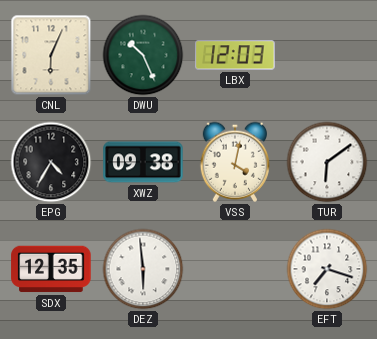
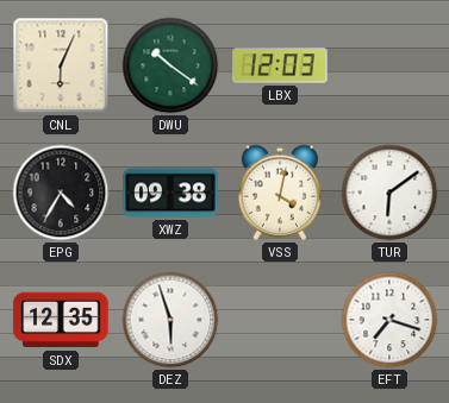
DWU: 10:26 -> 10:21
DEZ: 5:59 -> 5:57
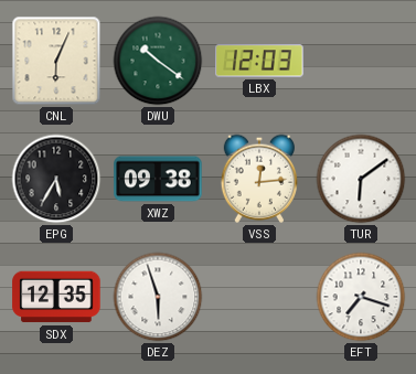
EPG: 4:35 -> 5:35
VSS: 4:02 -> 12:14
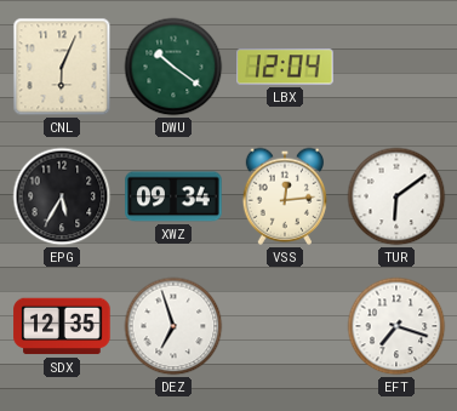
LBX: 12:03 -> 12:04
XWZ: 09:38 -> 09:34
DEZ: 5:57 -> 6:57
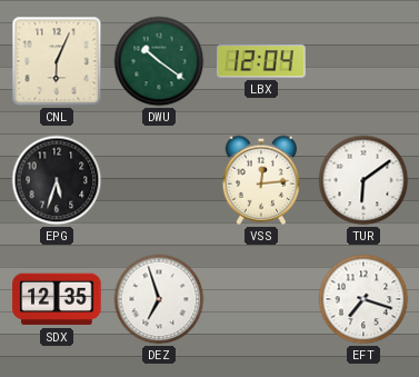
EPG: 5:35 -> 5:33
XWZ: 09:34 -> none
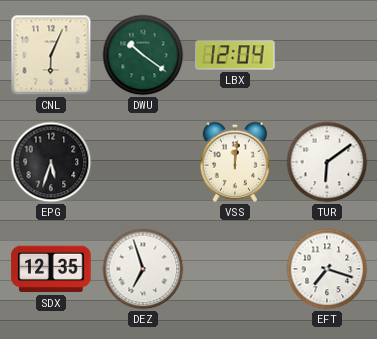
VSS: 12:14 -> 12:01
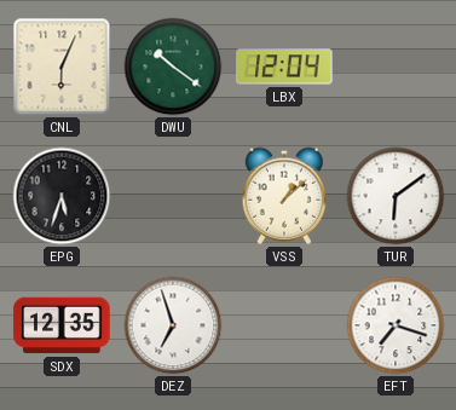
VSS: 12:01 -> 1:08
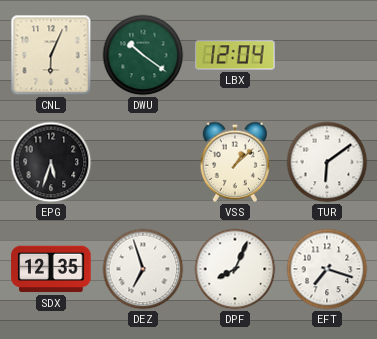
DPF: none -> 8:04
